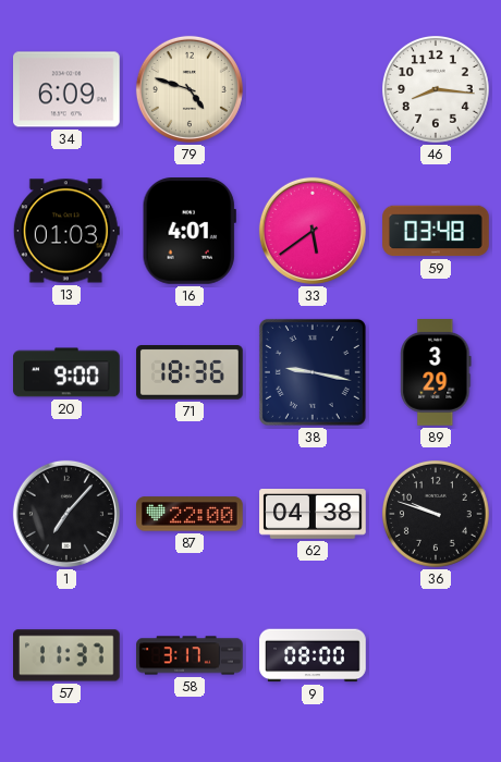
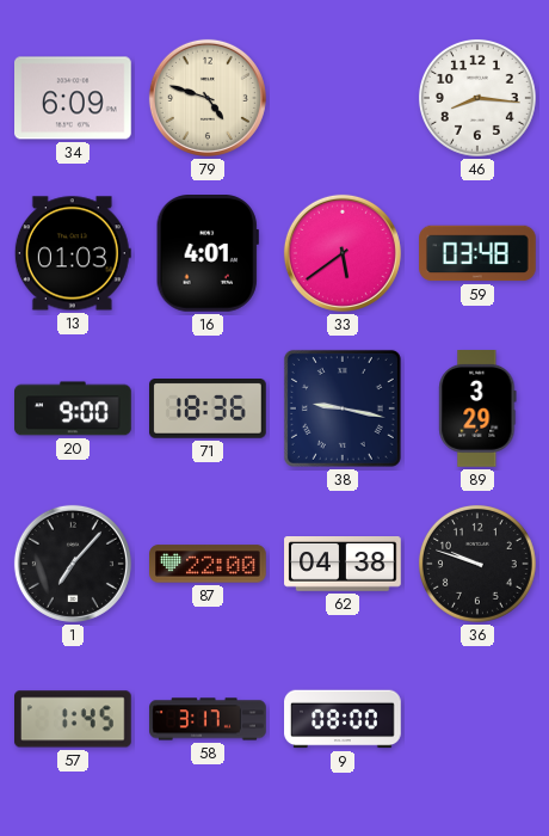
57: 11:37 -> 1:45
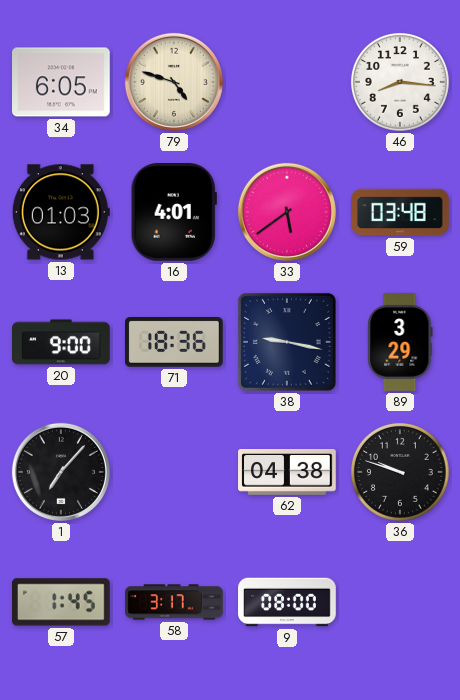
34: 6:09 -> 6:05
87: 22:00 -> none
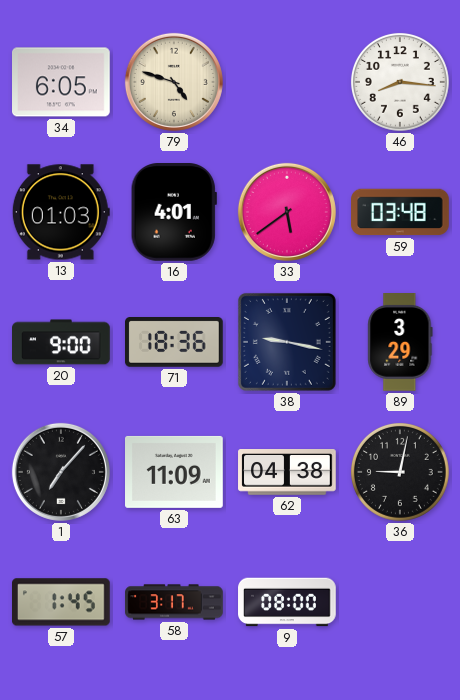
63: none -> 11:09
36: 9:48 -> 9:02
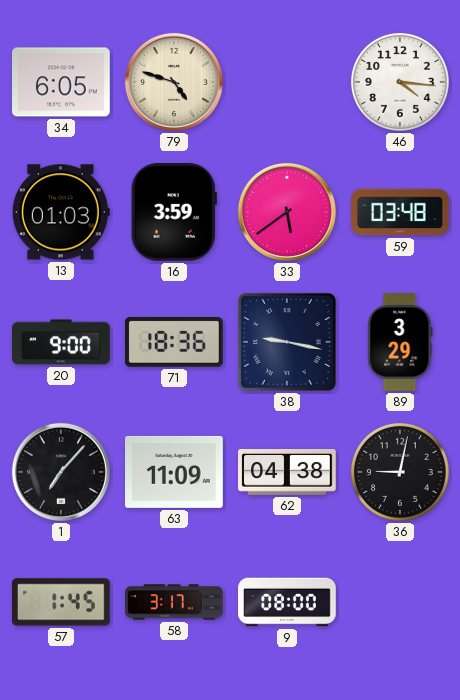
46: 8:16 -> 4:16
16: 4:01 -> 3:59
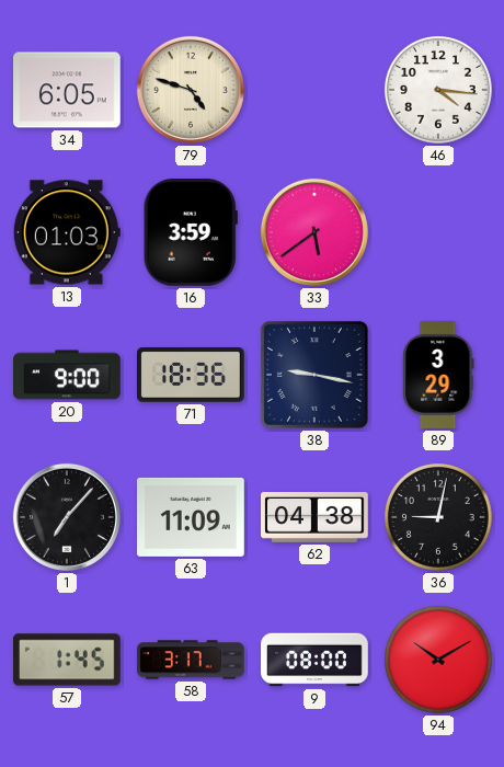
59: 03:48 -> none
94: none -> 10:10
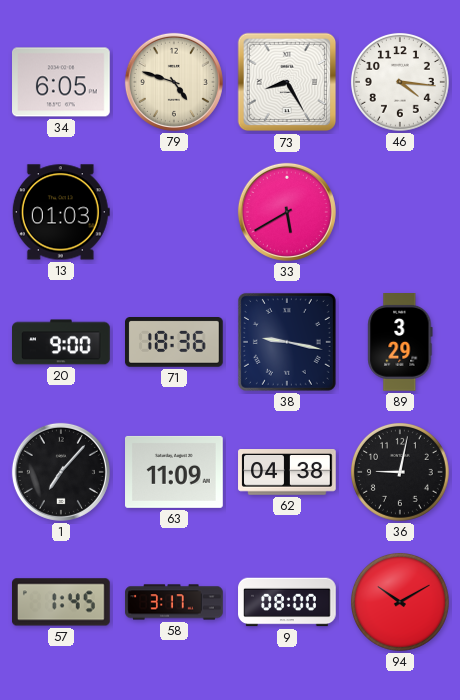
73: none -> 8:25
16: 3:59 -> none
33: 5:39 -> 5:40
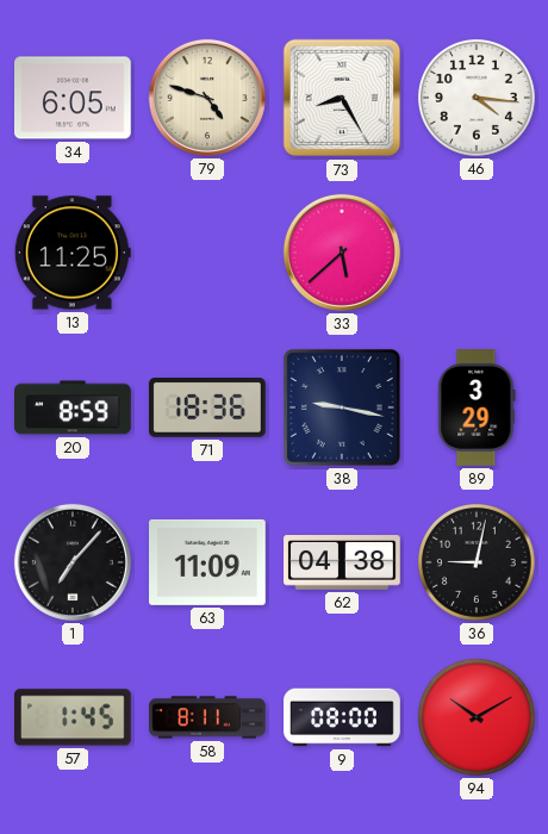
13: 01:03 -> 11:25
33: 5:40 -> 5:38
20: 9:00 -> 8:59
58: 3:17 -> 8:11
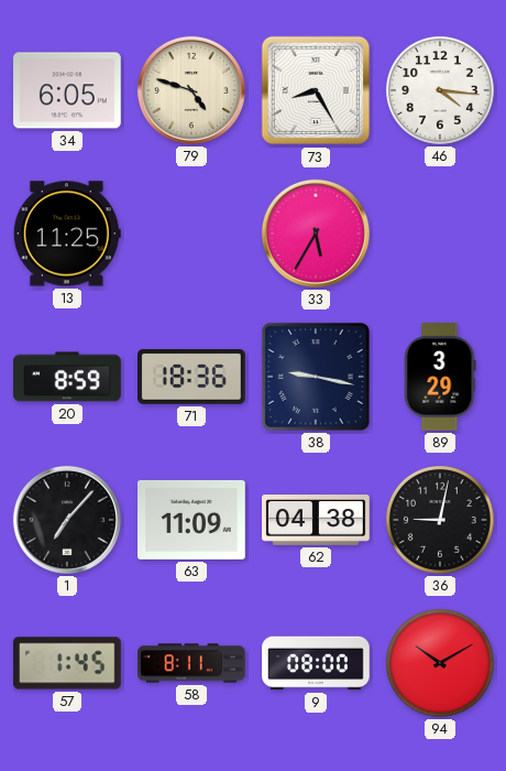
33: 5:38 -> 5:35
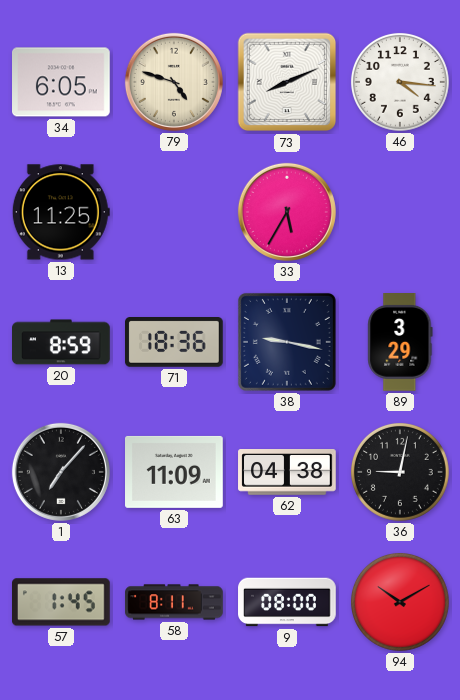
73: 8:25 -> 8:11
